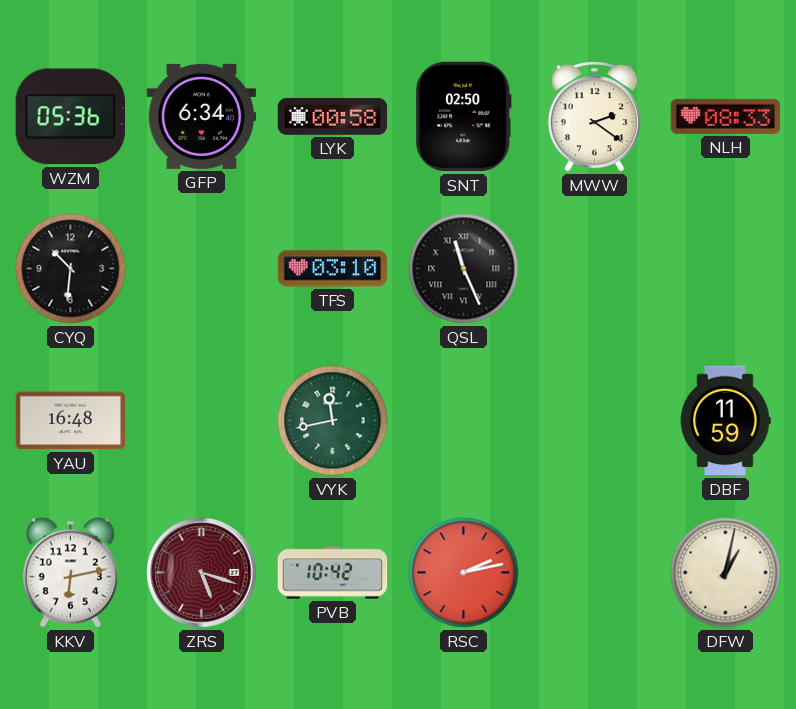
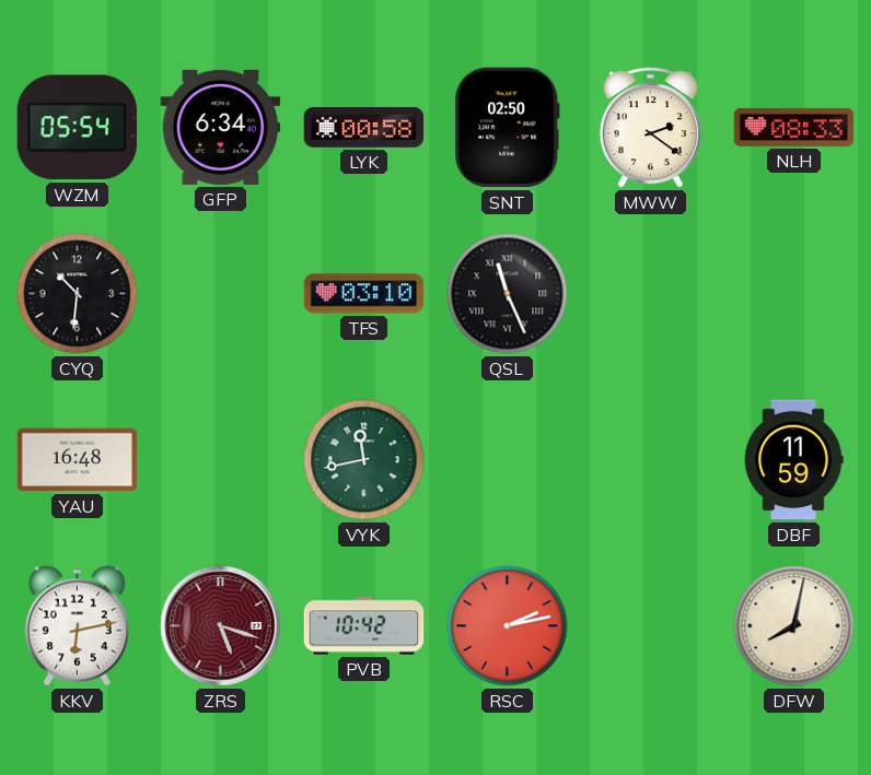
WZM: 05:36 -> 05:54
DFW: 1:02 -> 8:02
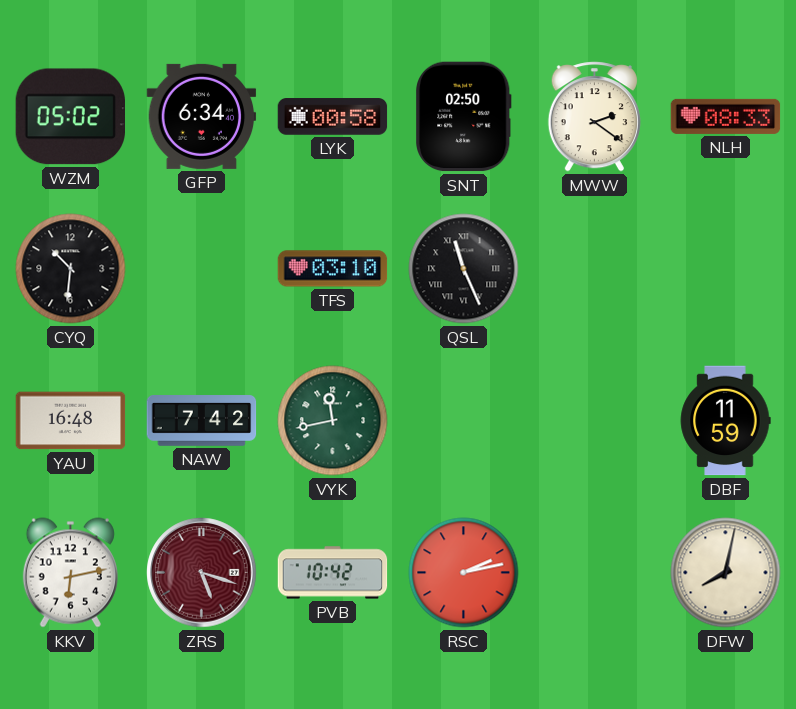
WZM: 05:54 -> 05:02
NAW: none -> 7:42
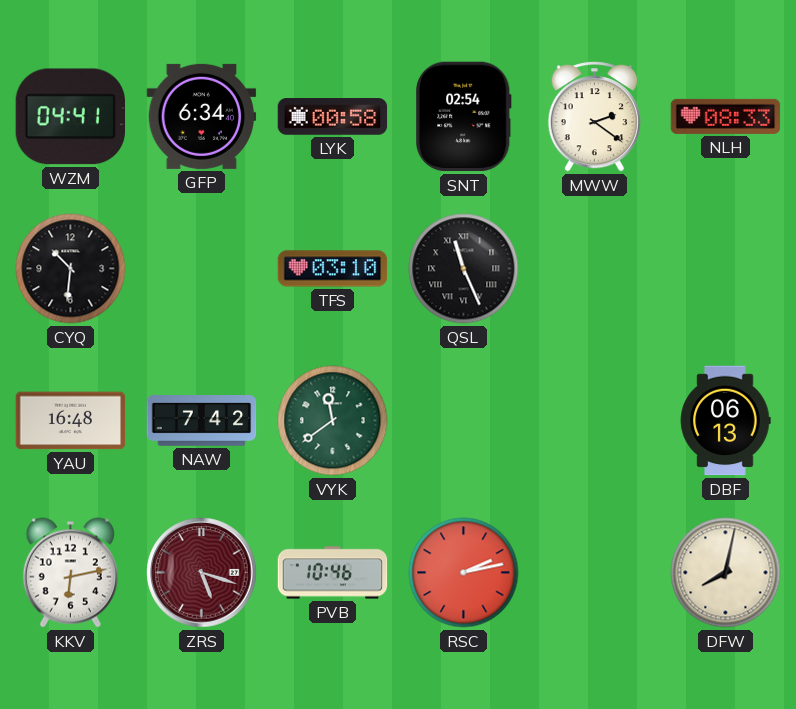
WZM: 05:02 -> 04:41
SNT: 02:50 -> 02:54
VYK: 11:43 -> 11:39
DBF: 11:59 -> 06:13
PVB: 10:42 -> 10:46
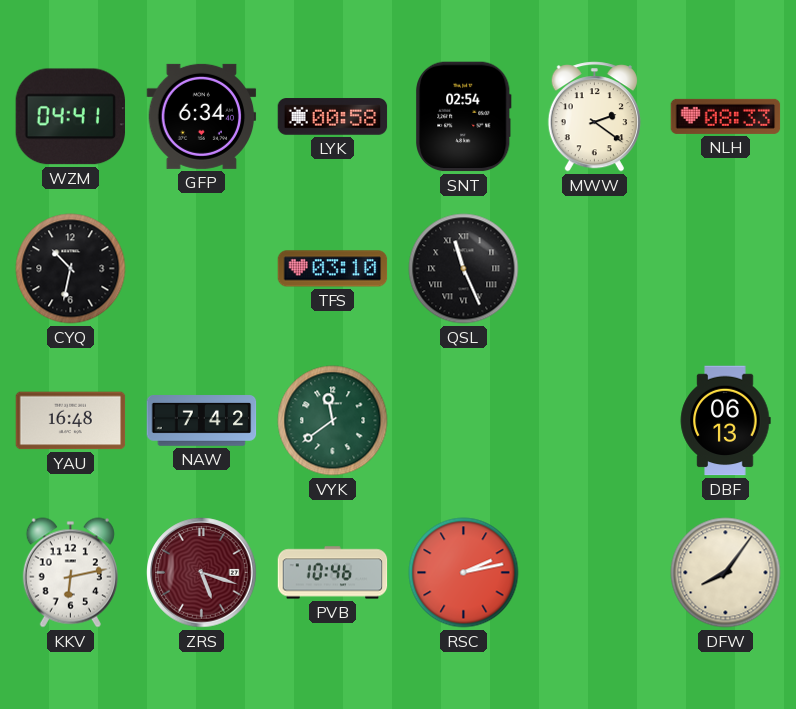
CYQ: 10:31 -> 10:32
DFW: 8:02 -> 8:06
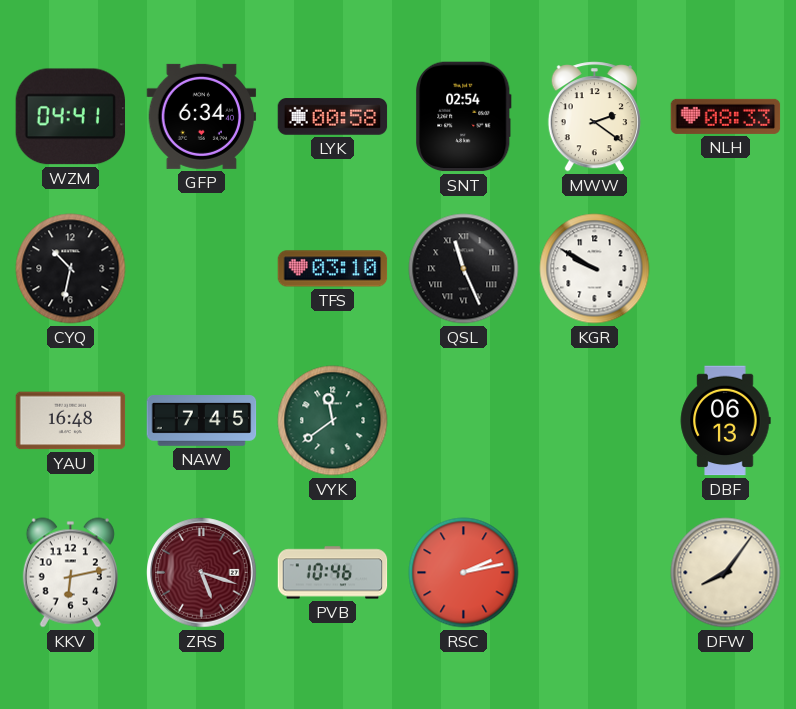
KGR: none -> 9:50
NAW: 7:42 -> 7:45
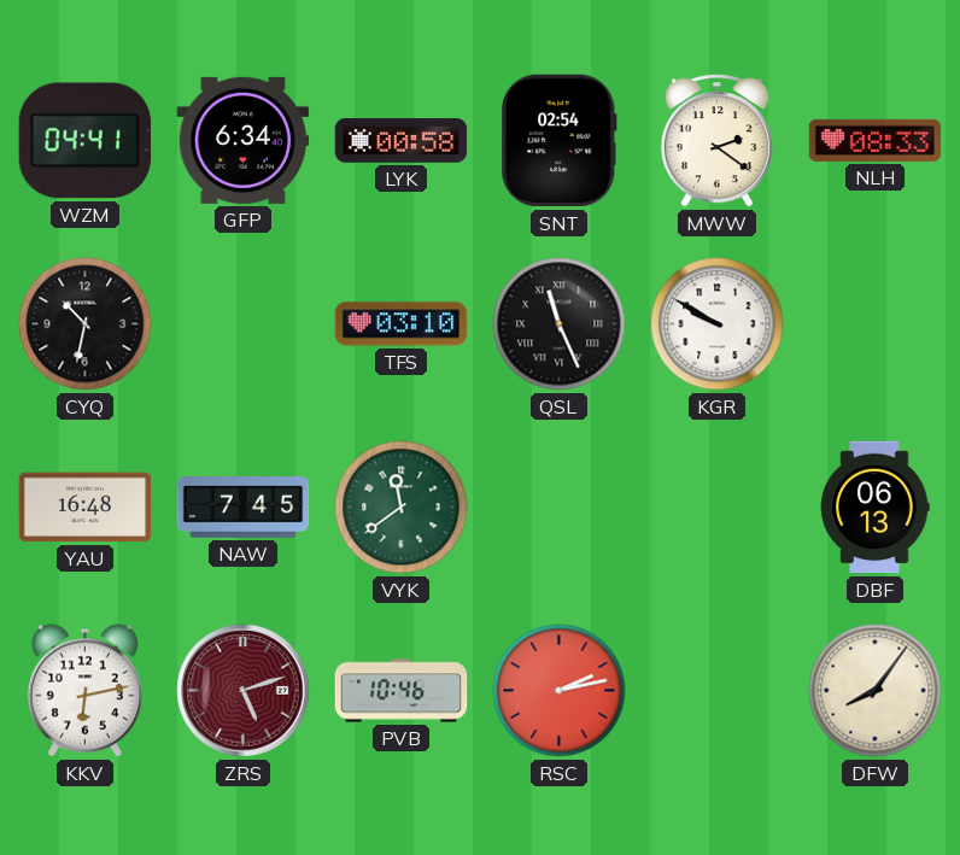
ZRS: 5:18 -> 5:12
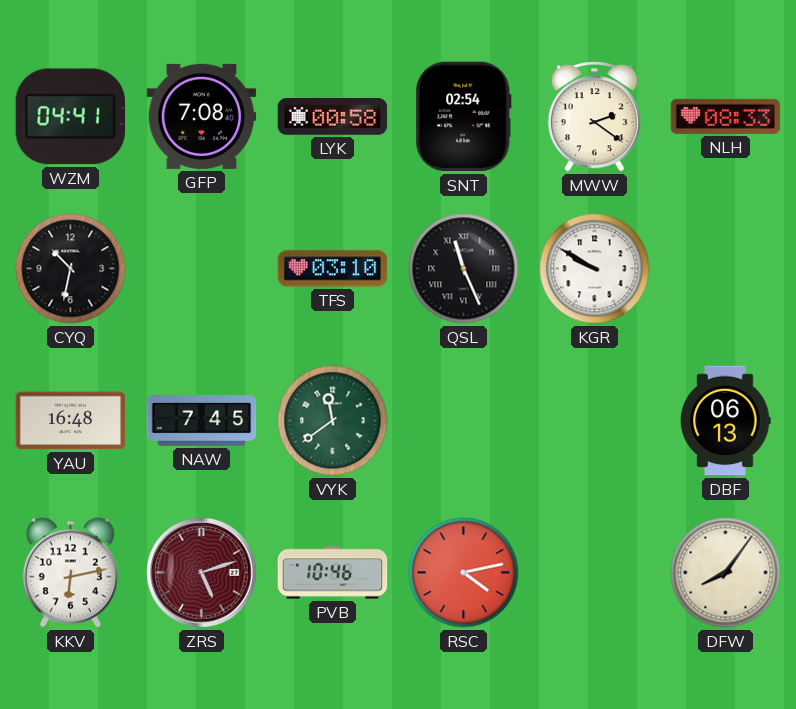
GFP: 6:34 -> 7:08
RSC: 2:13 -> 4:13
